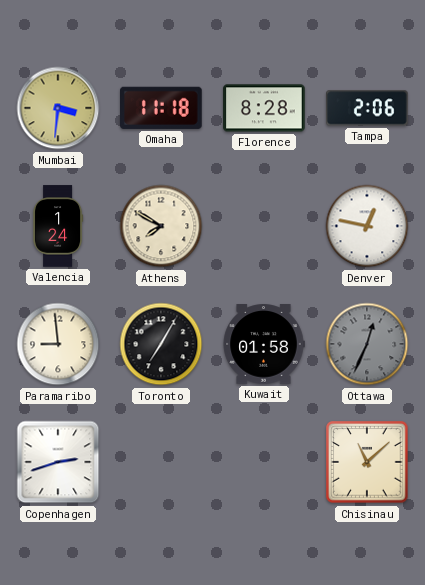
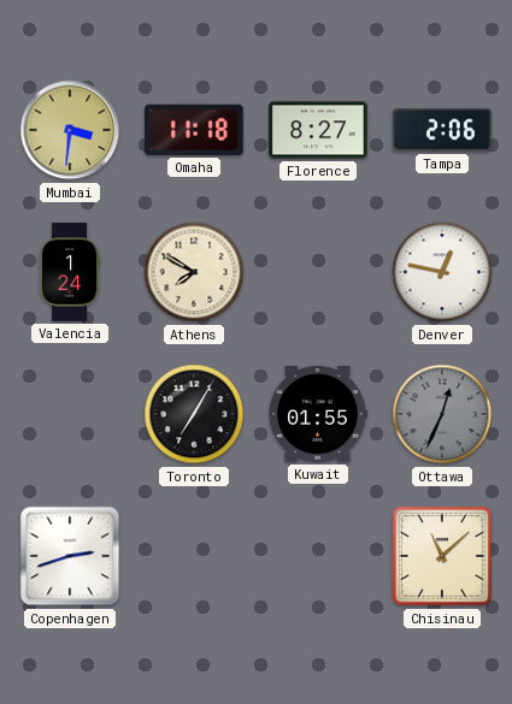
Florence: 8:28 -> 8:27
Paramaribo: 8:59 -> none
Kuwait: 01:58 -> 01:55
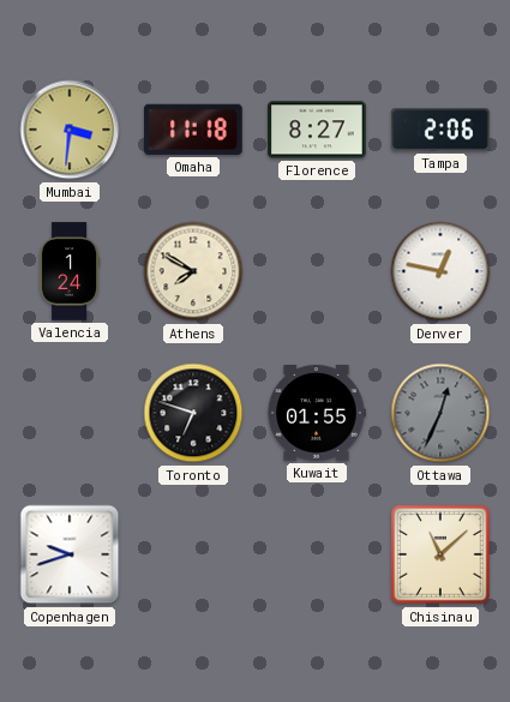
Toronto: 7:05 -> 6:48
Copenhagen: 2:42 -> 9:42
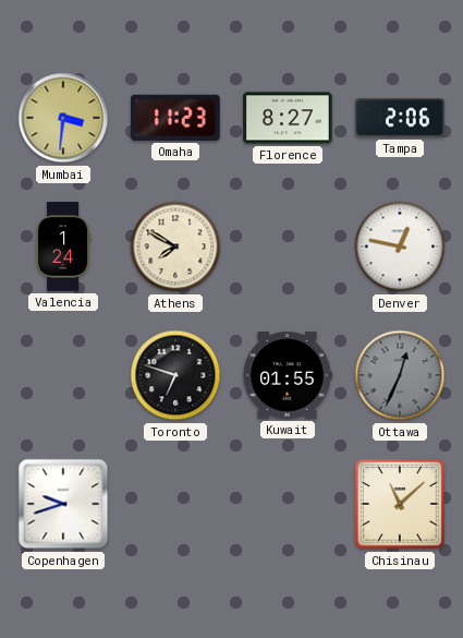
Omaha: 11:18 -> 11:23
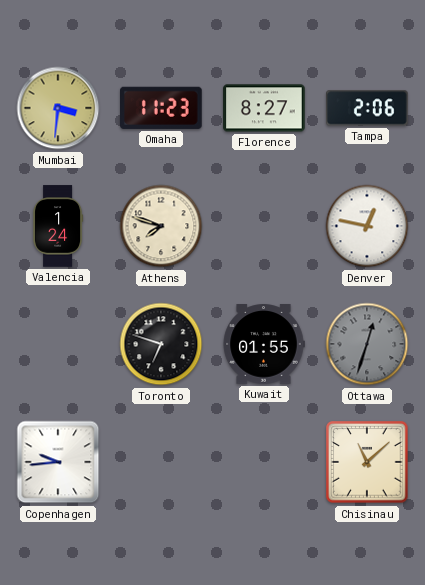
Athens: 7:50 -> 7:48
Ottawa: 12:34 -> 12:33
Copenhagen: 9:42 -> 9:44
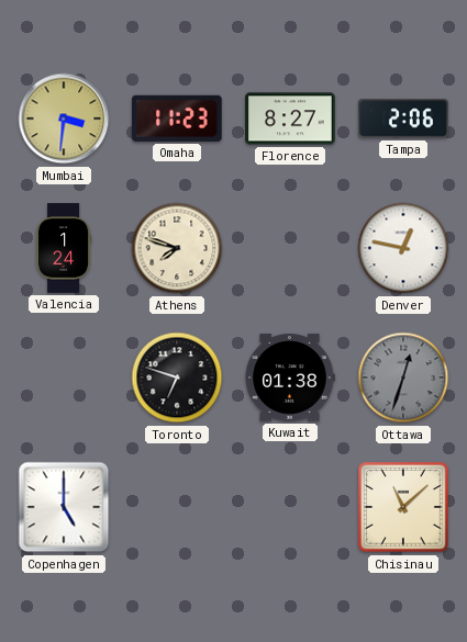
Kuwait: 01:55 -> 01:38
Copenhagen: 9:44 -> 5:00
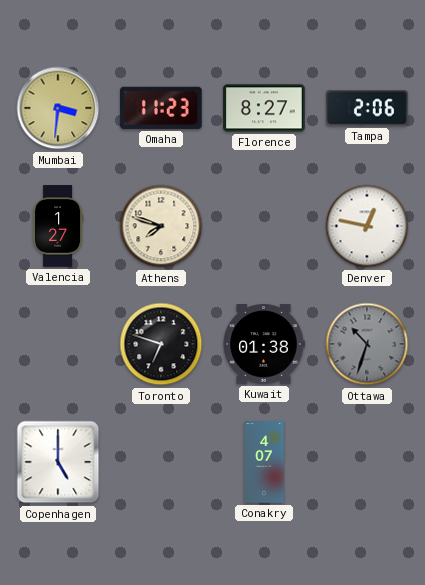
Valencia: 1:24 -> 1:27
Ottawa: 12:33 -> 10:33
Conakry: none -> 4:07
Chisinau: 11:08 -> none
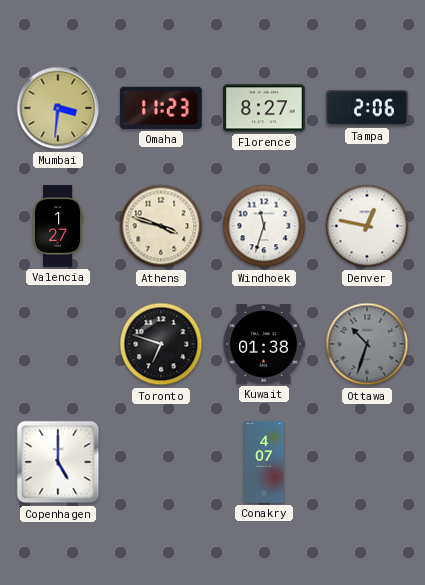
Athens: 7:48 -> 3:48
Windhoek: none -> 11:33
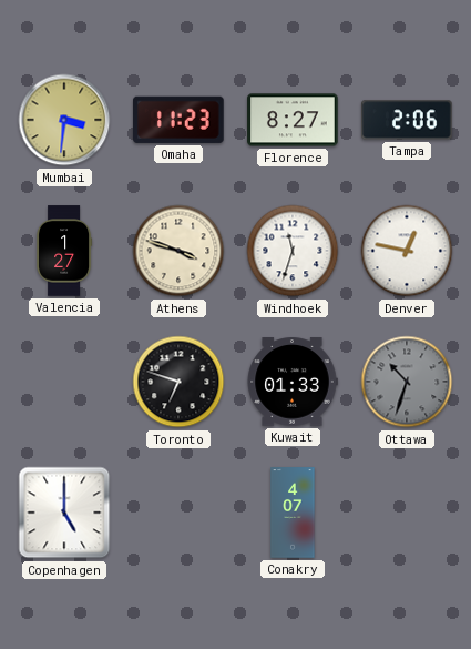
Kuwait: 01:38 -> 01:33
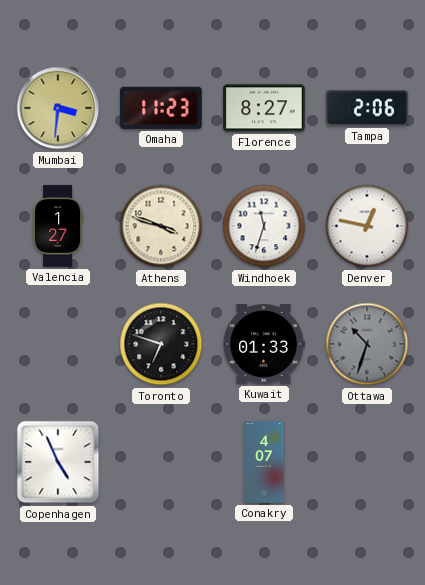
Copenhagen: 5:00 -> 4:56
